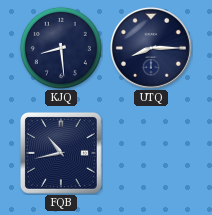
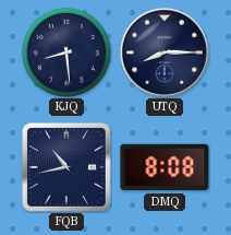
DMQ: none -> 8:08
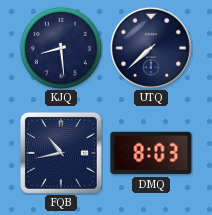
UTQ: 8:15 -> 7:38
DMQ: 8:08 -> 8:03
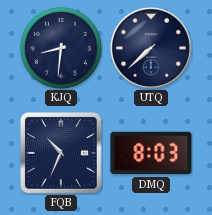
KJQ: 8:29 -> 8:31
FQB: 10:43 -> 10:34
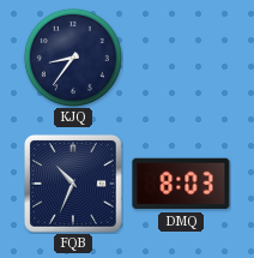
KJQ: 8:31 -> 8:36
UTQ: 7:38 -> none
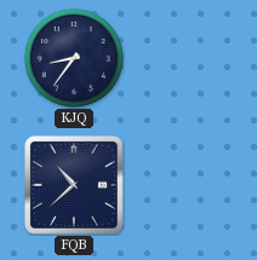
FQB: 10:34 -> 10:38
DMQ: 8:03 -> none
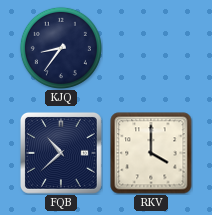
RKV: none -> 4:00
